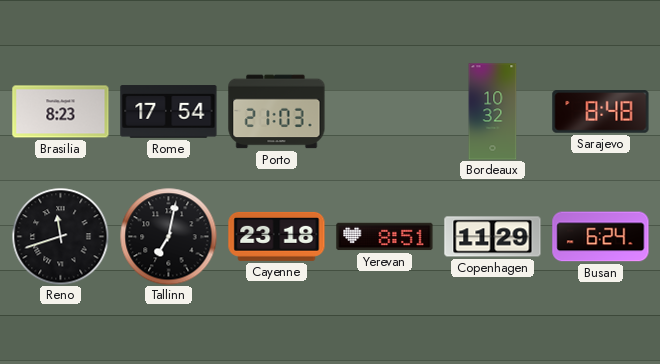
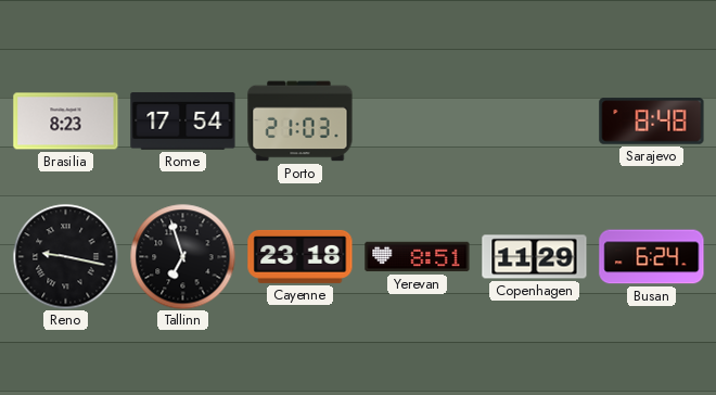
Bordeaux: 10:32 -> none
Reno: 11:42 -> 9:17
Tallinn: 7:02 -> 6:57
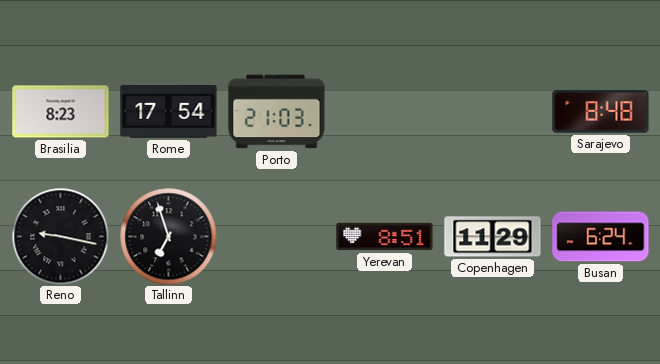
Cayenne: 23:18 -> none
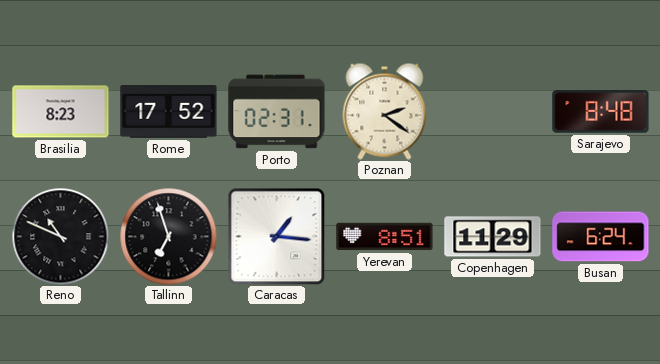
Rome: 17:54 -> 17:52
Porto: 21:03 -> 02:31
Poznan: none -> 2:21
Reno: 9:17 -> 10:49
Caracas: none -> 1:16
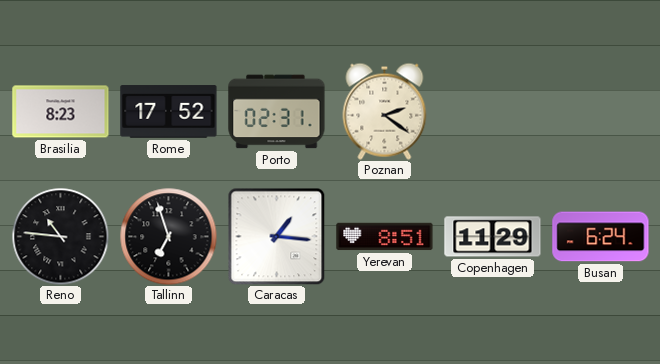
Sarajevo: 8:48 -> none
Reno: 10:49 -> 10:46
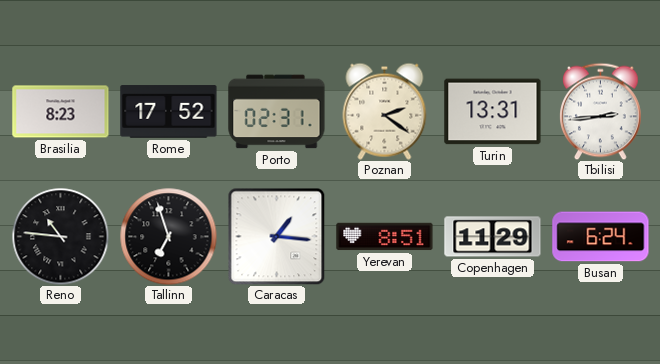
Turin: none -> 13:31
Tbilisi: none -> 2:44
